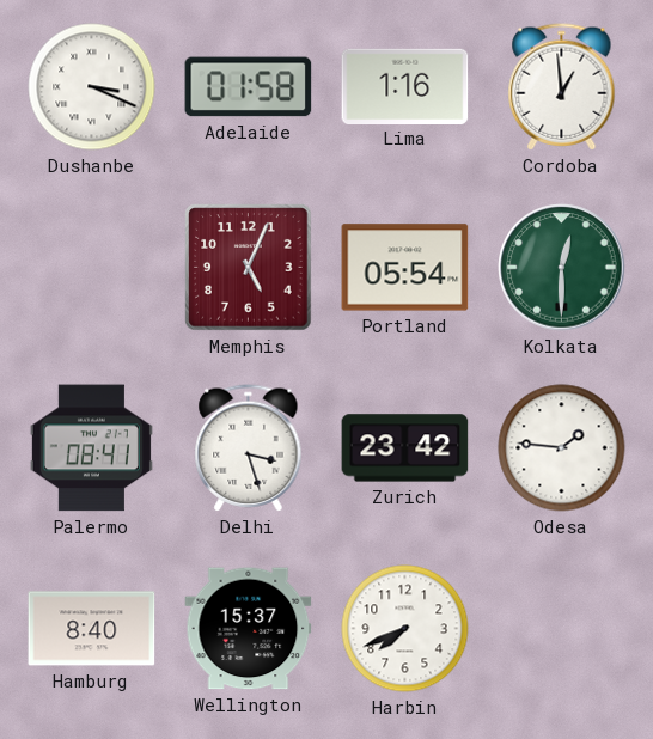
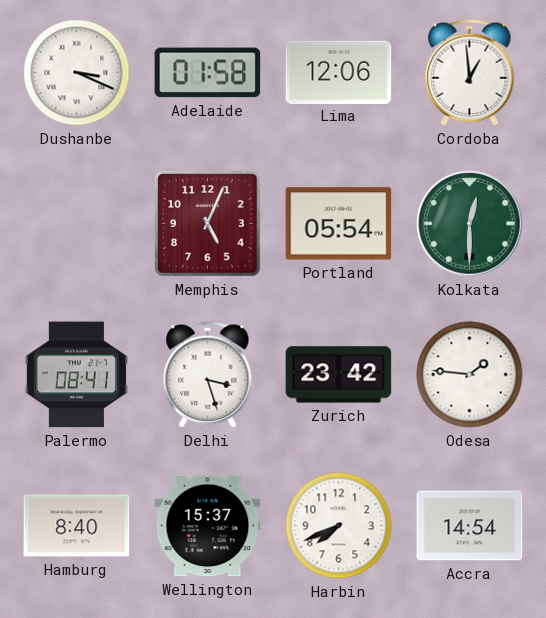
Lima: 1:16 -> 12:06
Accra: none -> 14:54
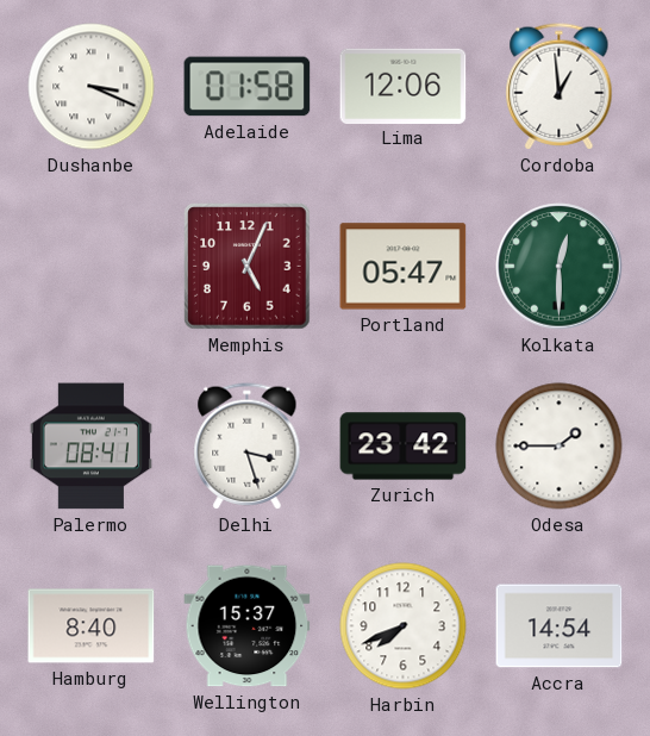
Portland: 05:54 -> 05:47
Odesa: 1:46 -> 1:45
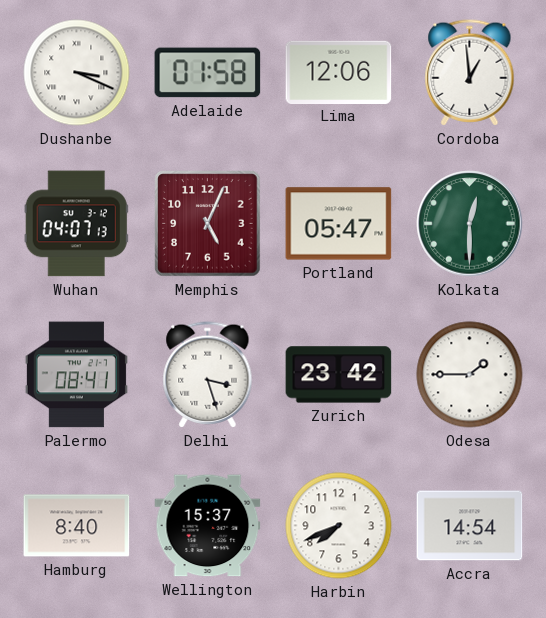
Wuhan: none -> 04:07
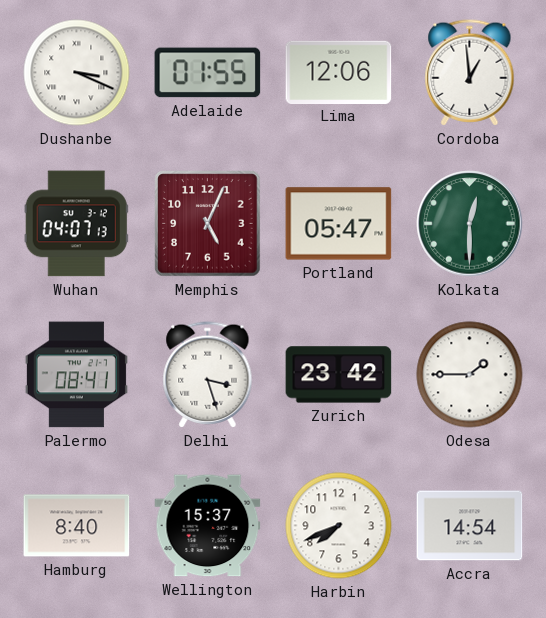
Adelaide: 01:58 -> 01:55
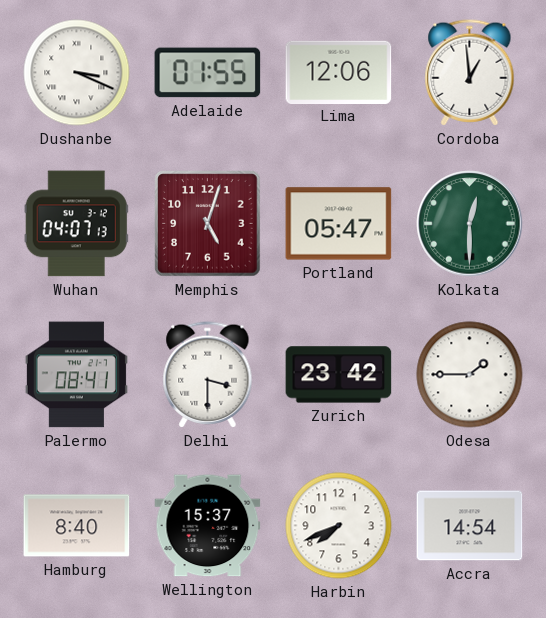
Memphis: 5:04 -> 5:03
Delhi: 3:27 -> 3:30
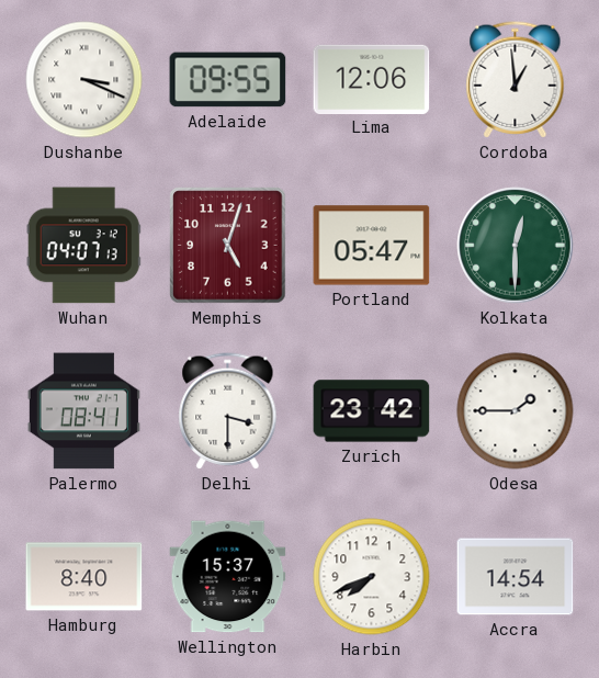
Adelaide: 01:55 -> 09:55
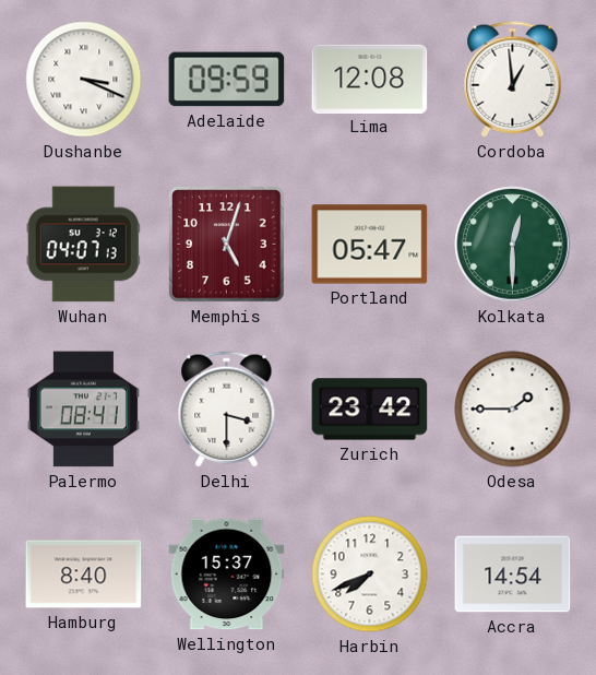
Adelaide: 09:55 -> 09:59
Lima: 12:06 -> 12:08
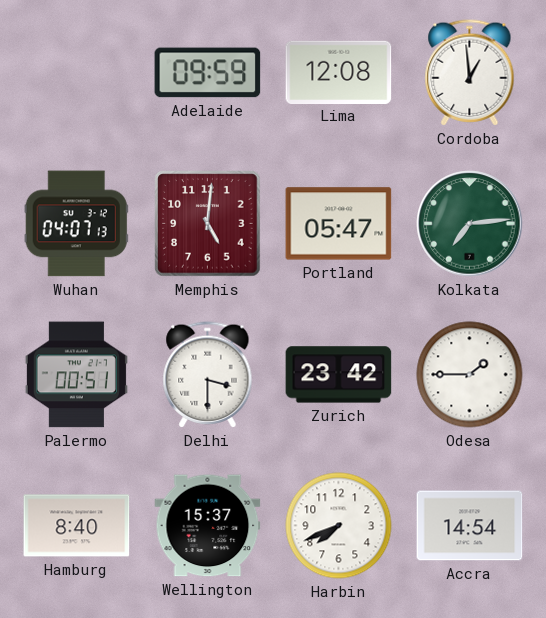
Dushanbe: 3:19 -> none
Memphis: 5:03 -> 5:01
Kolkata: 12:30 -> 7:14
Palermo: 08:41 -> 00:51
